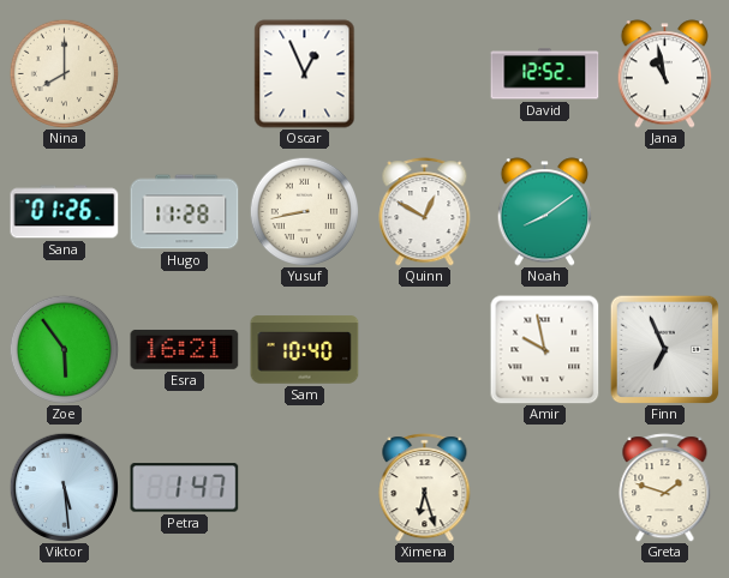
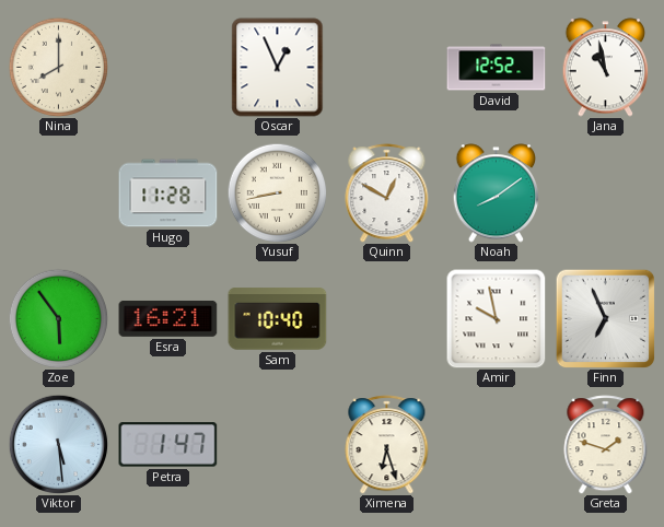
Sana: 01:26 -> none
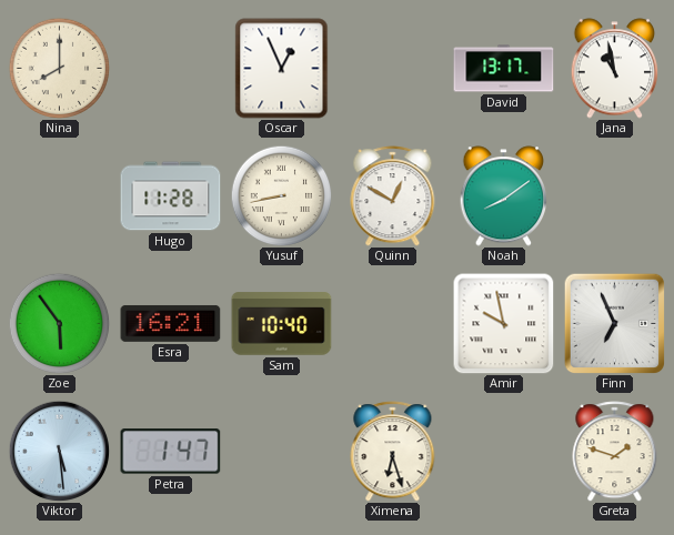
David: 12:52 -> 13:17
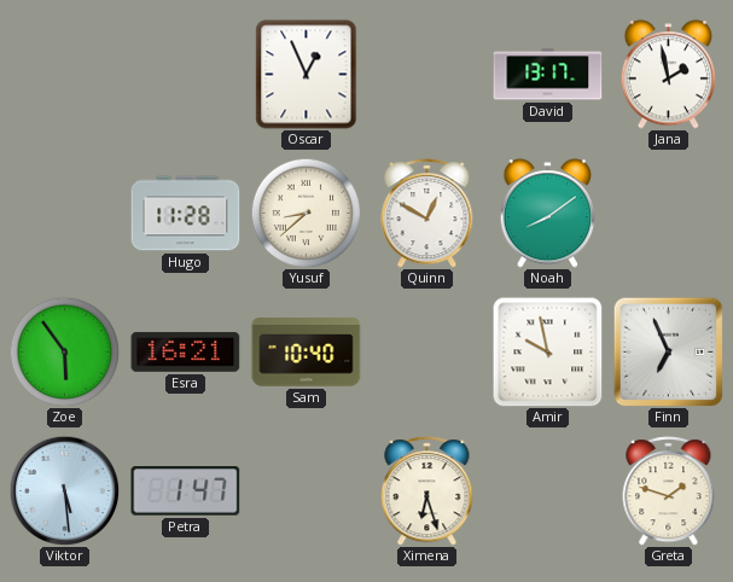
Nina: 8:00 -> none
Jana: 10:58 -> 1:58
Yusuf: 8:43 -> 8:38
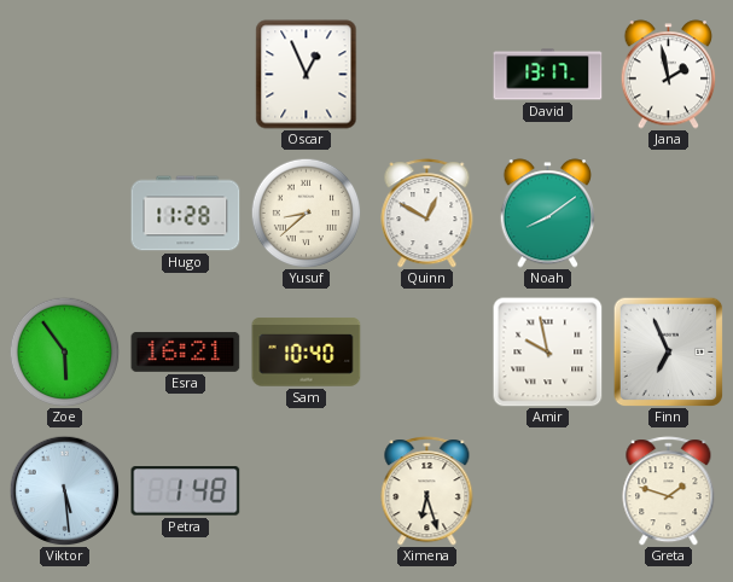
Petra: 1:47 -> 1:48
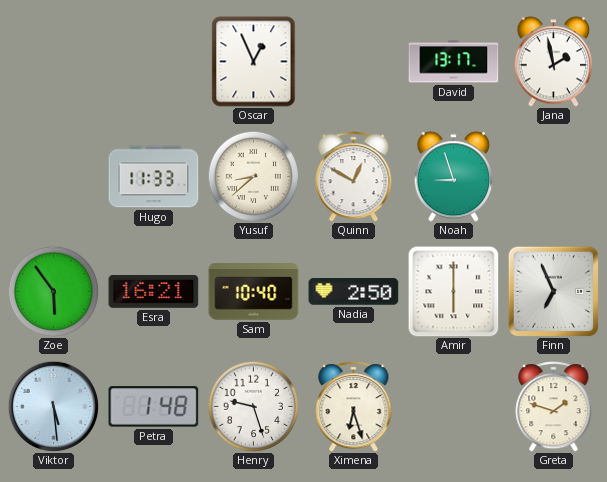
Hugo: 11:28 -> 11:33
Noah: 8:09 -> 8:57
Nadia: none -> 2:50
Amir: 9:58 -> 6:00
Henry: none -> 9:27
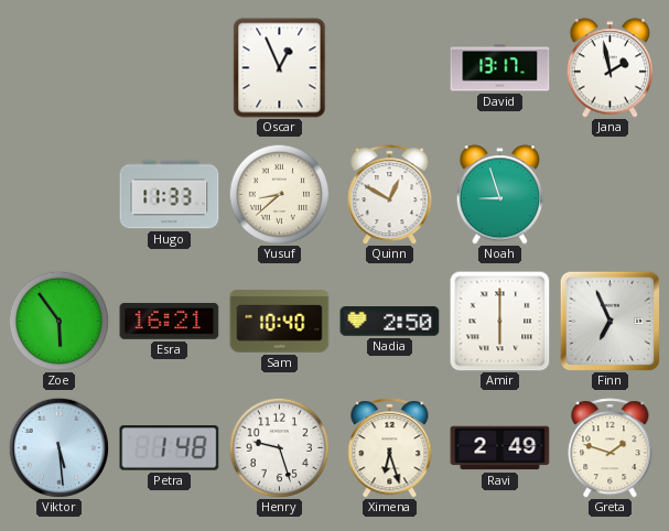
Ravi: none -> 2:49
